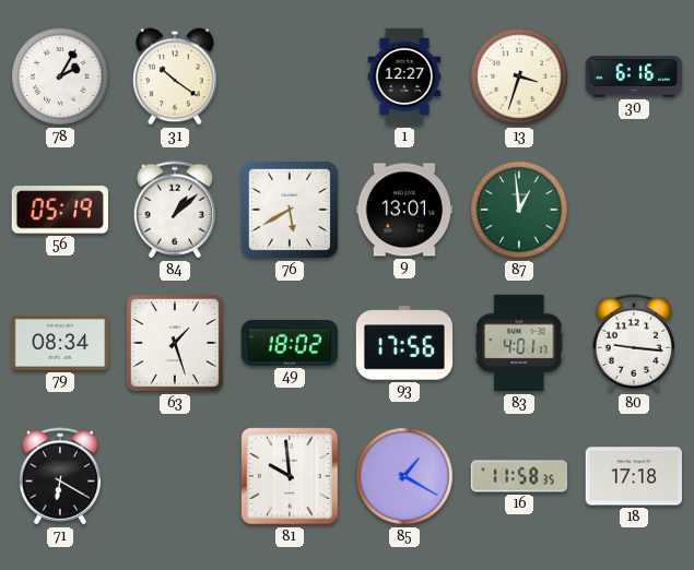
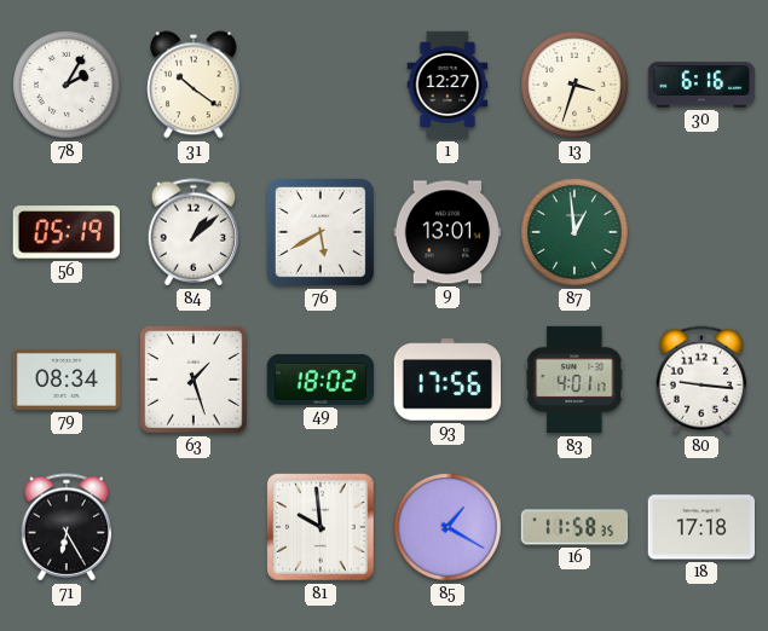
71: 6:20 -> 6:25
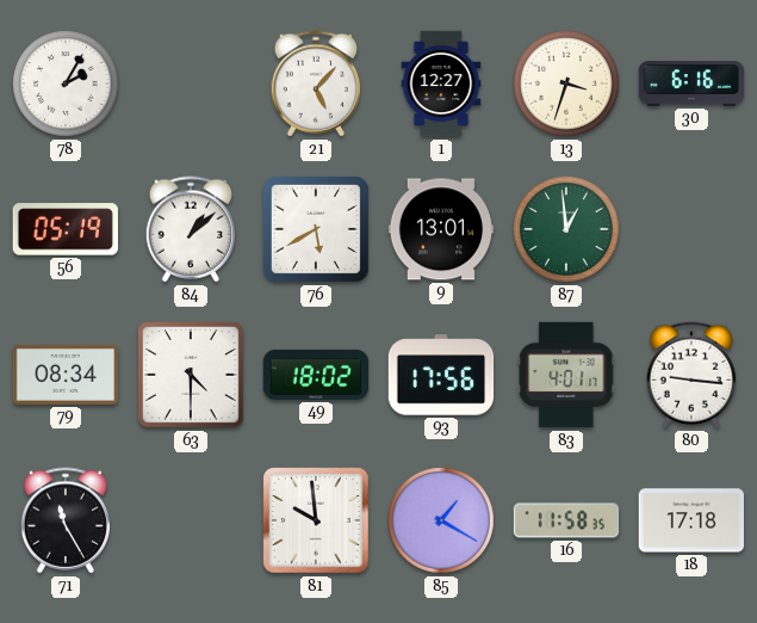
31: 10:21 -> none
21: none -> 5:07
63: 1:27 -> 4:30
71: 6:25 -> 11:25
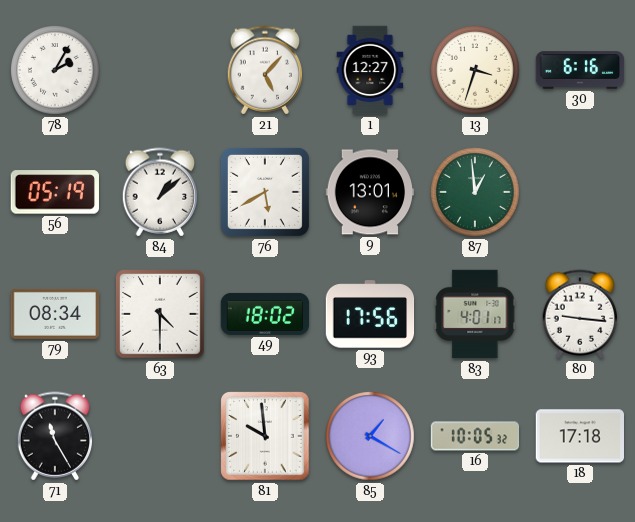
16: 11:58 -> 10:05
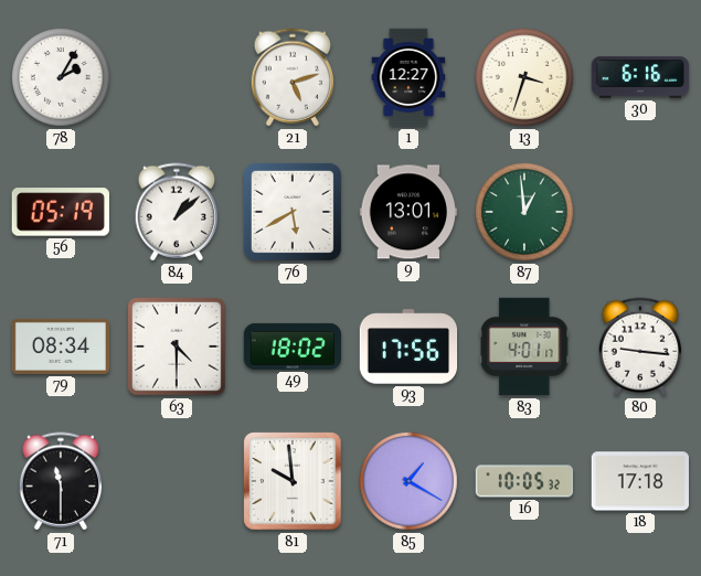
21: 5:07 -> 5:12
71: 11:25 -> 11:30
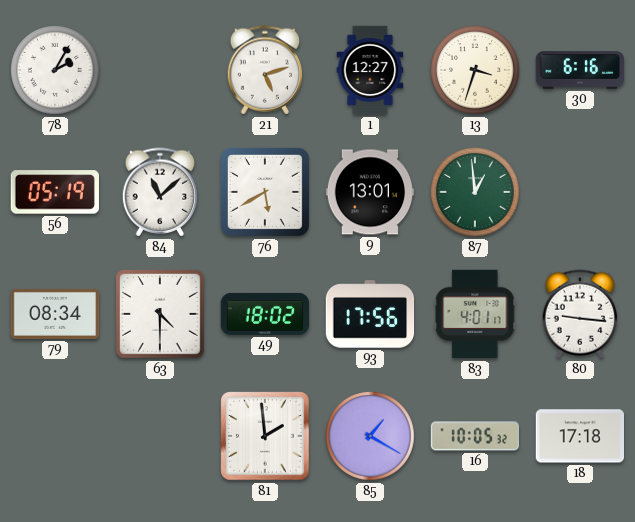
84: 1:08 -> 11:08
71: 11:30 -> none
81: 9:59 -> 1:59
